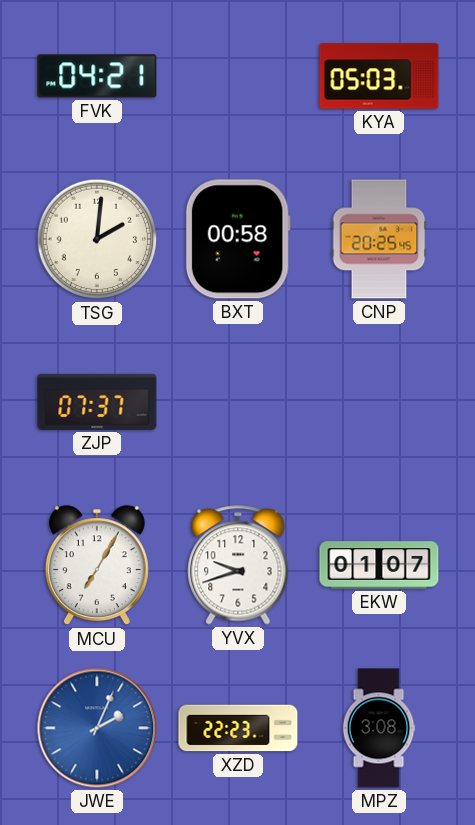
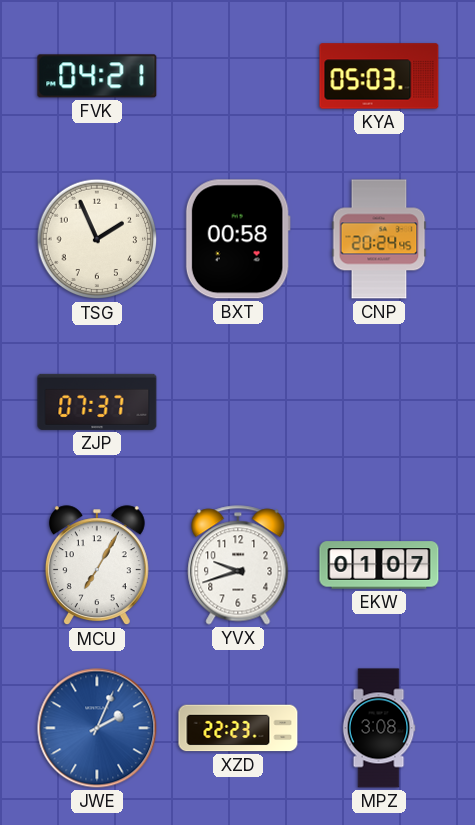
TSG: 2:01 -> 1:56
CNP: 20:25 -> 20:24
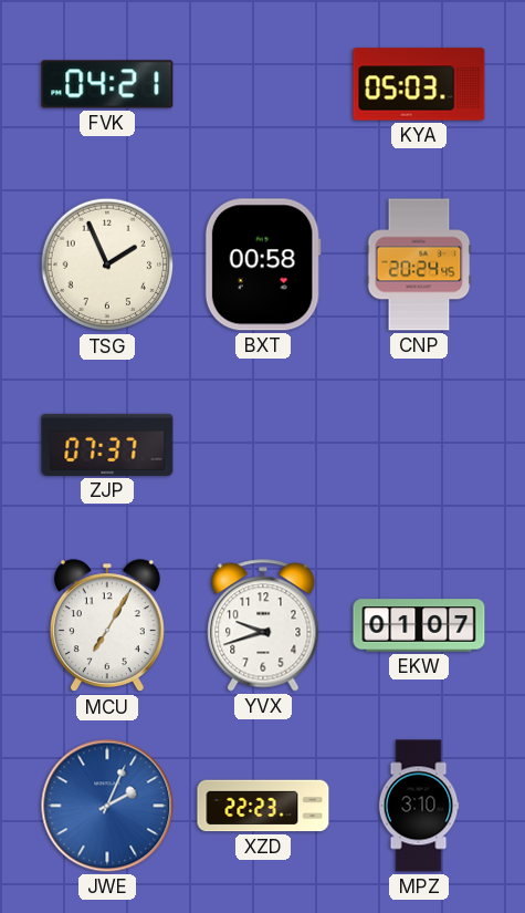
MPZ: 3:08 -> 3:10
